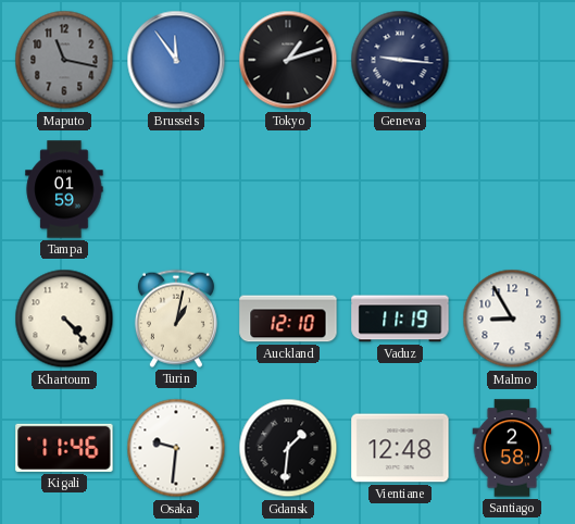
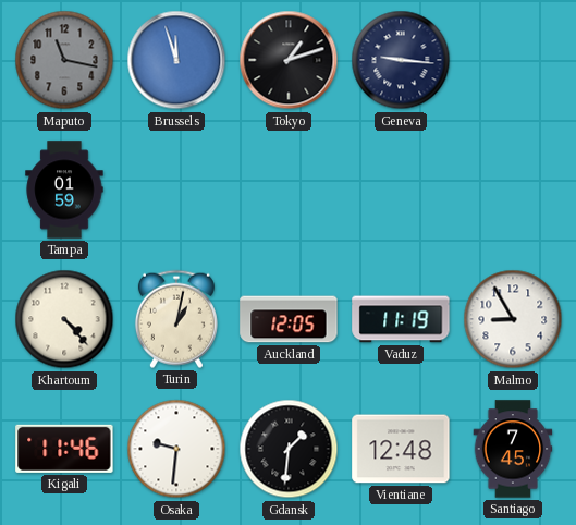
Brussels: 11:54 -> 11:57
Auckland: 12:10 -> 12:05
Santiago: 2:58 -> 7:45
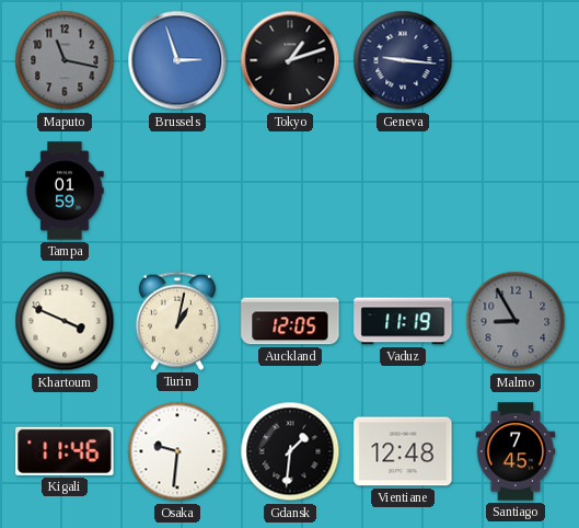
Brussels: 11:57 -> 2:57
Khartoum: 4:23 -> 3:49
Malmo dial: white -> grey
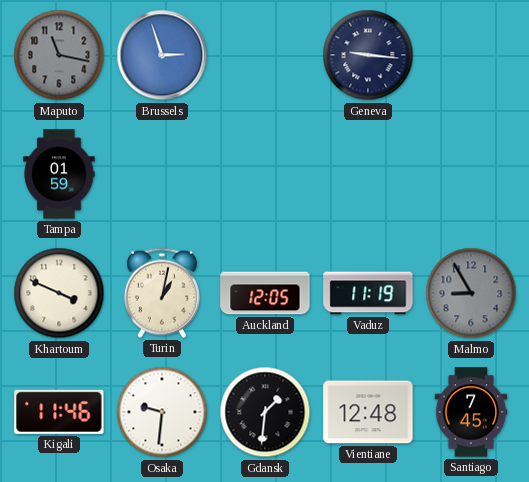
Tokyo: 1:12 -> none
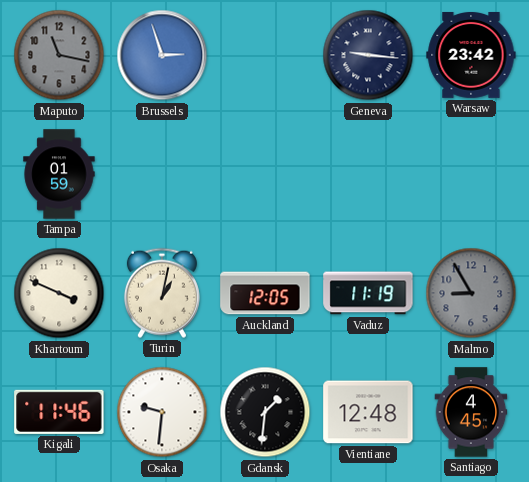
Warsaw: none -> 23:42
Santiago: 7:45 -> 4:45
